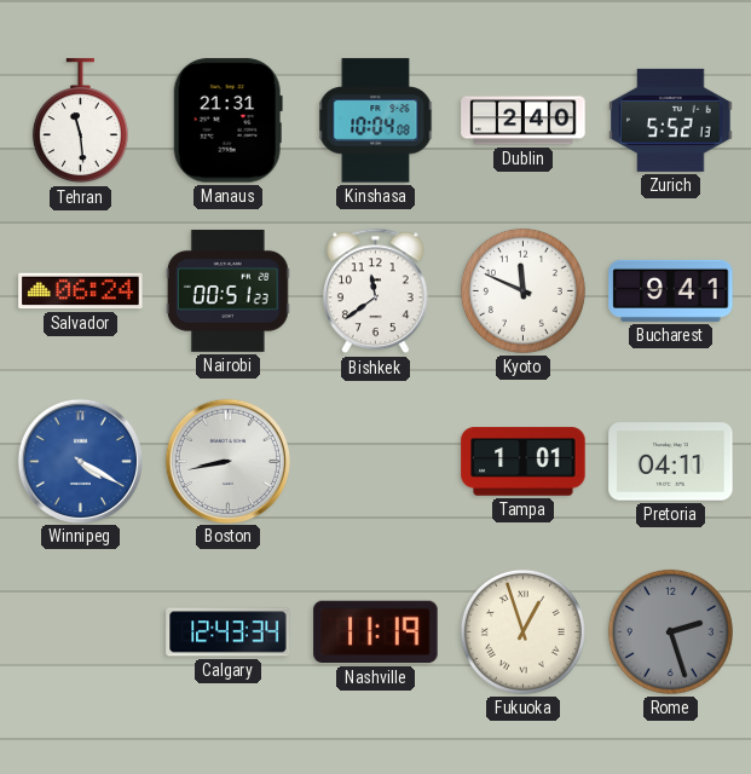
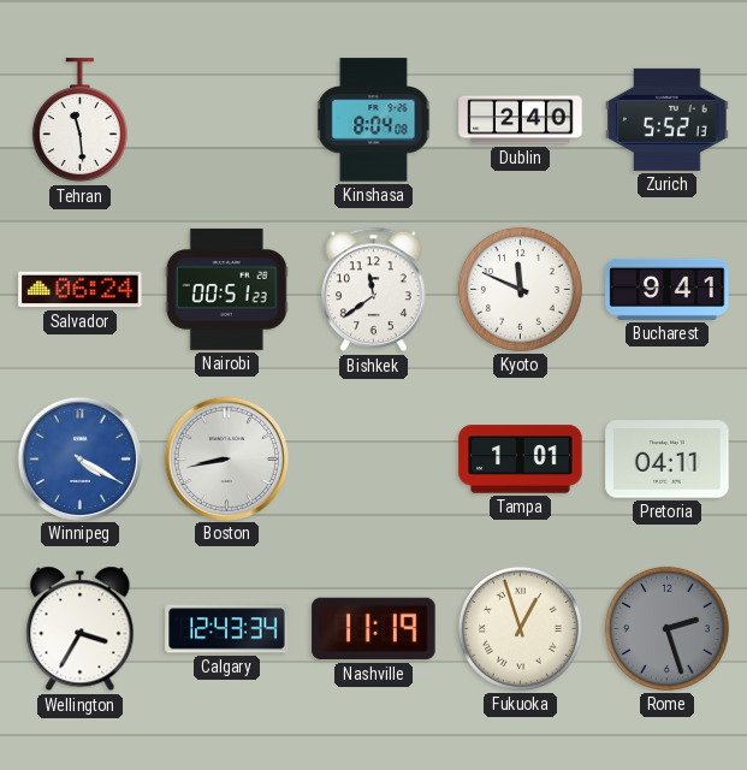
Manaus: 21:31 -> none
Kinshasa: 10:04 -> 8:04
Wellington: none -> 3:35
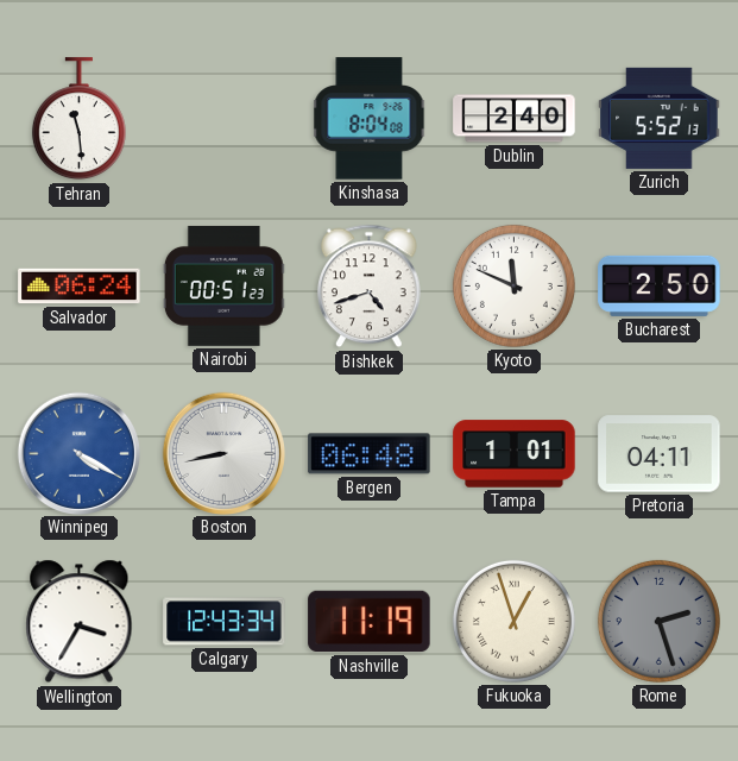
Bishkek: 11:39 -> 4:42
Bucharest: 9:41 -> 2:50
Bergen: none -> 06:48
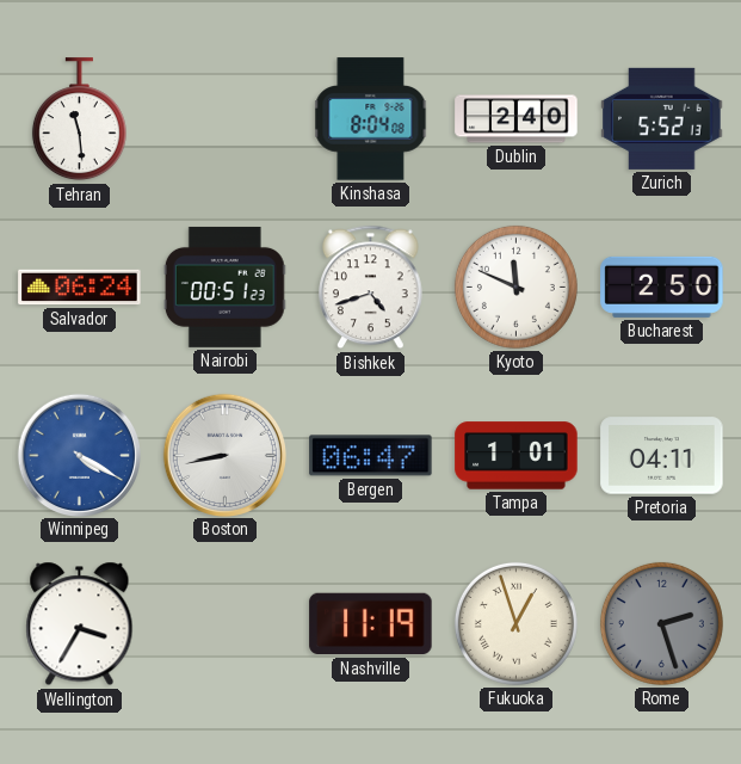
Bergen: 06:48 -> 06:47
Calgary: 12:43 -> none
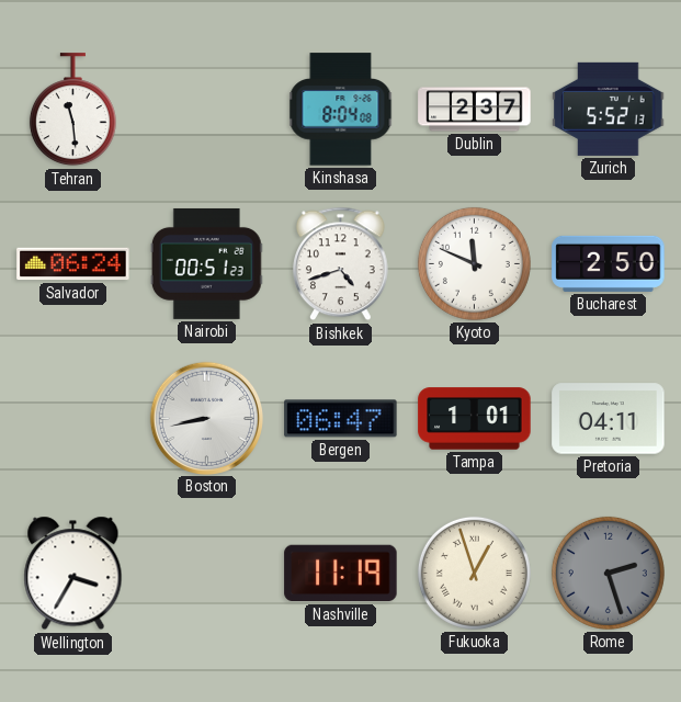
Dublin: 2:40 -> 2:37
Winnipeg: 4:20 -> none
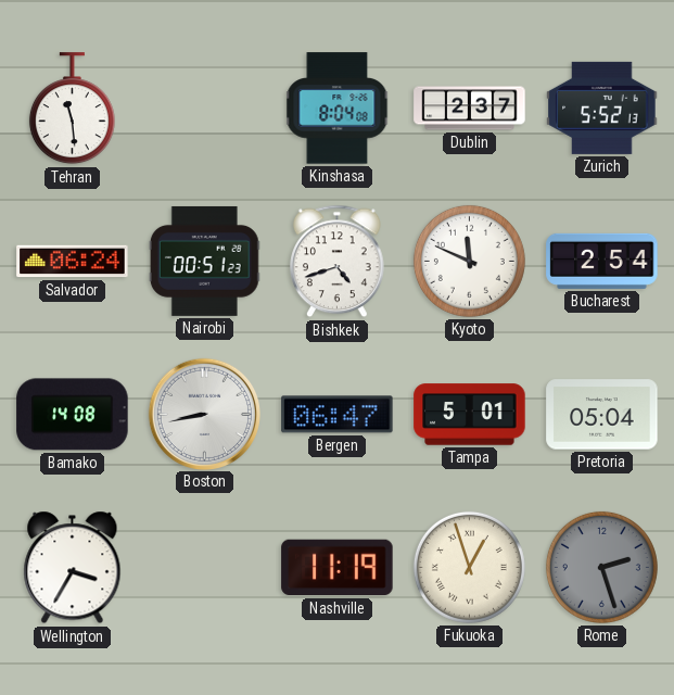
Bucharest: 2:50 -> 2:54
Bamako: none -> 14:08
Tampa: 1:01 -> 5:01
Pretoria: 04:11 -> 05:04
